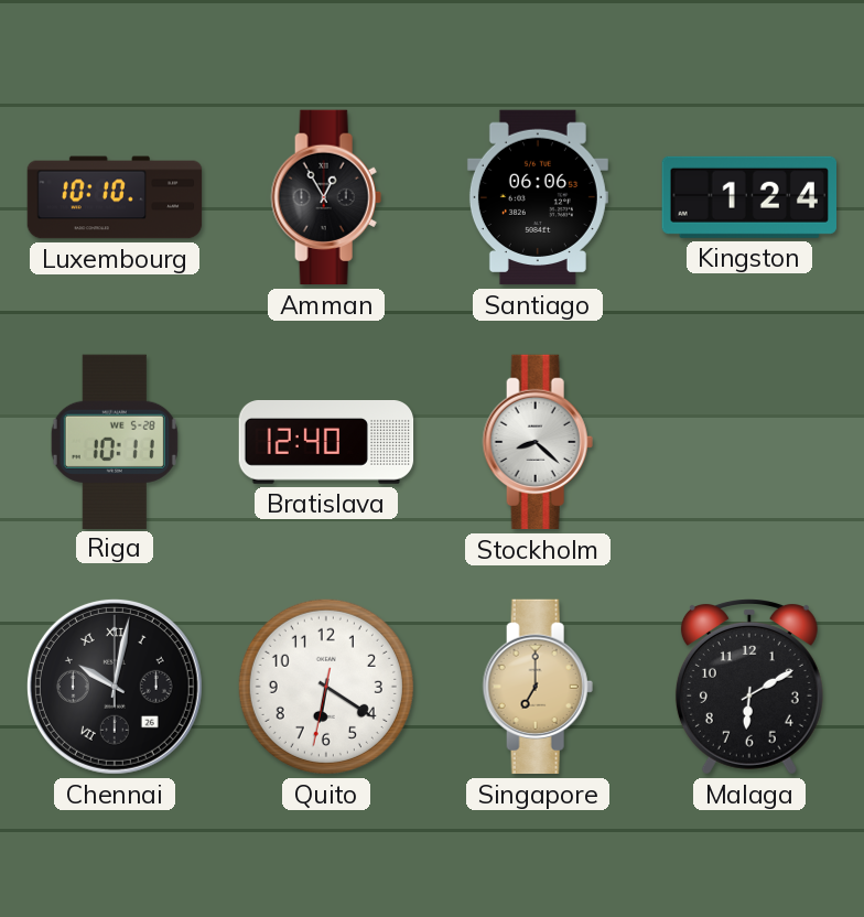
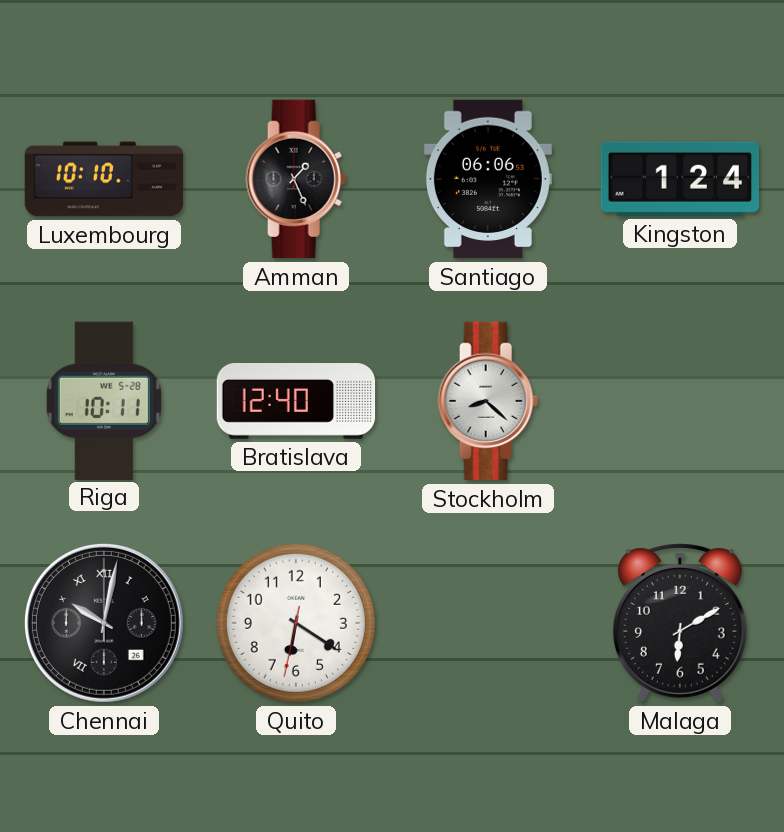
Amman: 12:55 -> 1:26
Singapore: 7:00 -> none
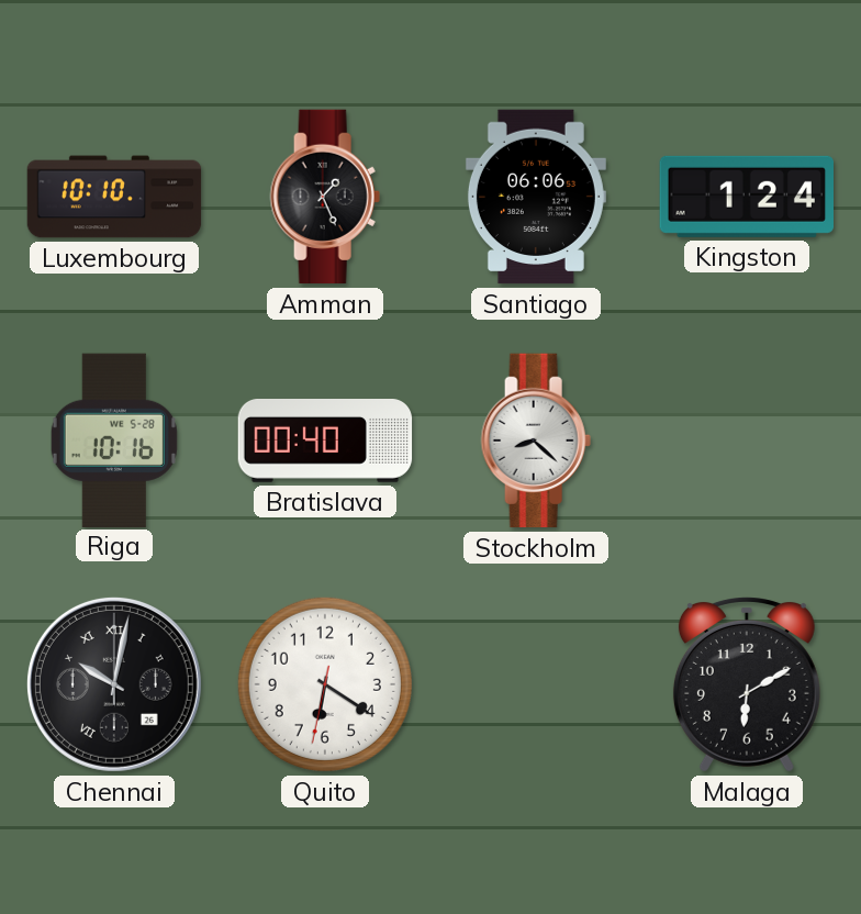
Riga: 10:11 -> 10:16
Bratislava: 12:40 -> 00:40
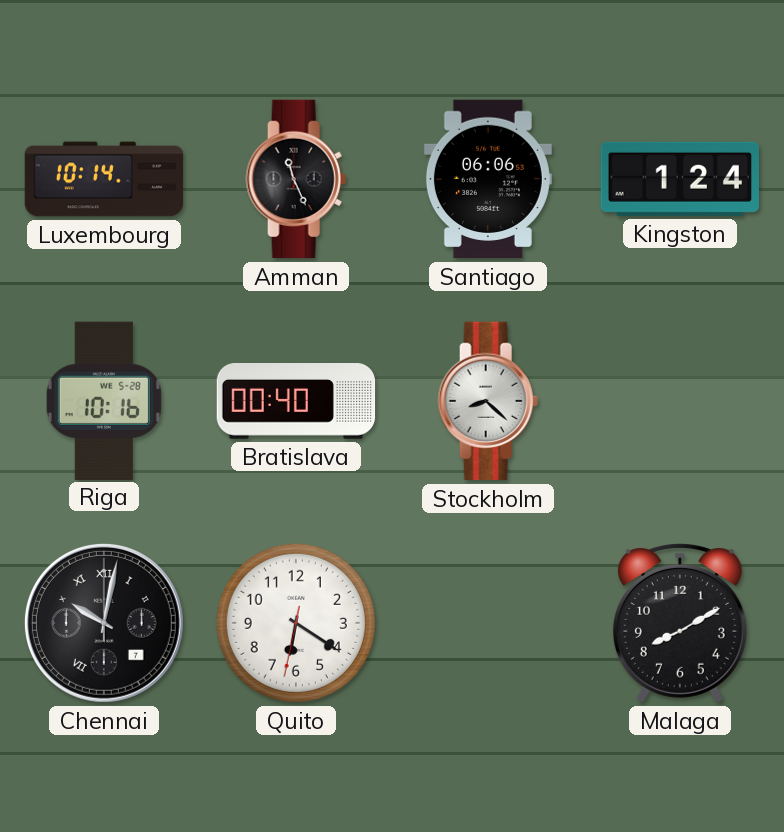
Luxembourg: 10:10 -> 10:14
Amman: 1:26 -> 11:26
Chennai date: 26 -> 7
Malaga: 6:10 -> 8:10
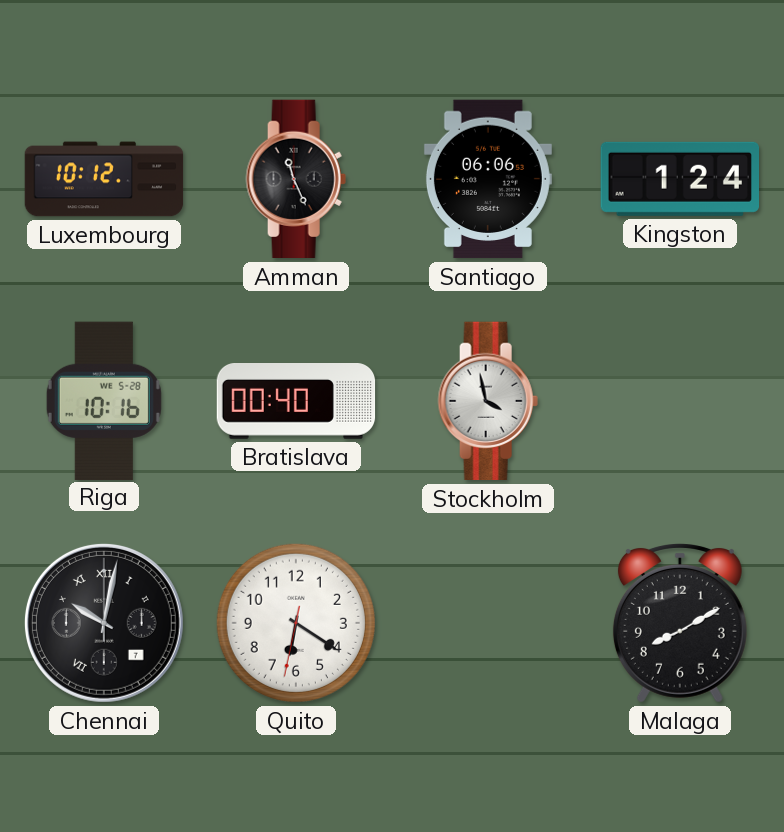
Luxembourg: 10:14 -> 10:12
Stockholm: 8:22 -> 3:58
